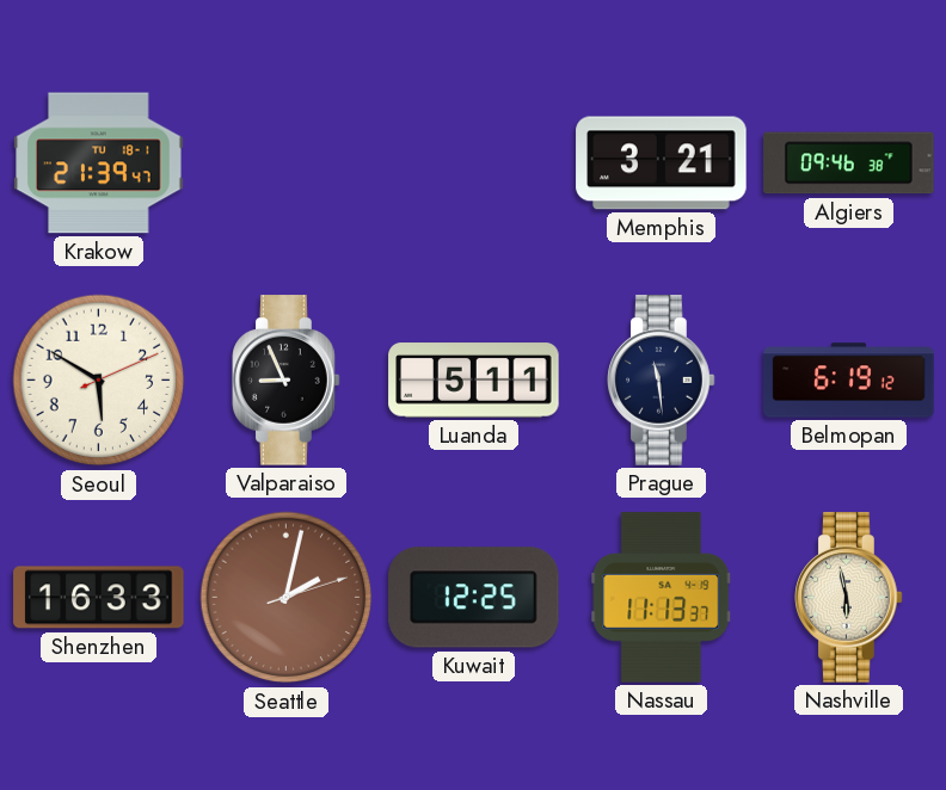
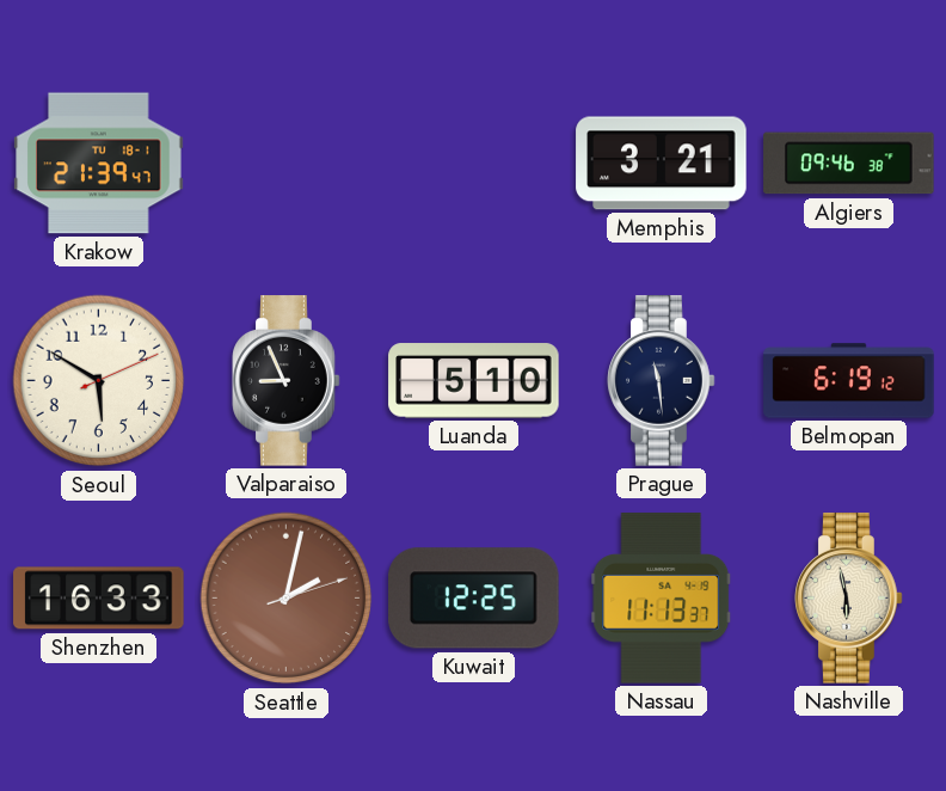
Luanda: 5:11 -> 5:10
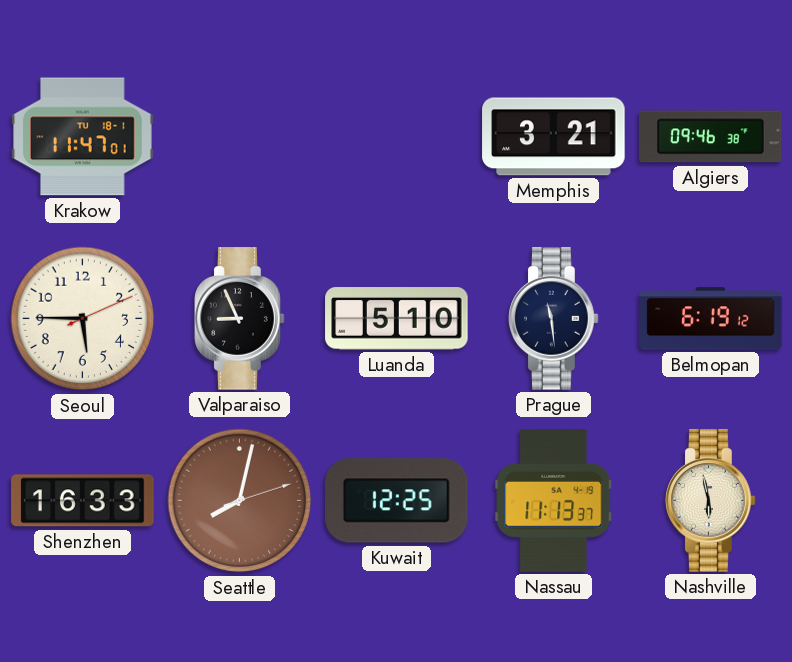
Krakow: 21:39 -> 11:47
Seoul: 5:50 -> 5:45
Seattle: 2:02 -> 8:02
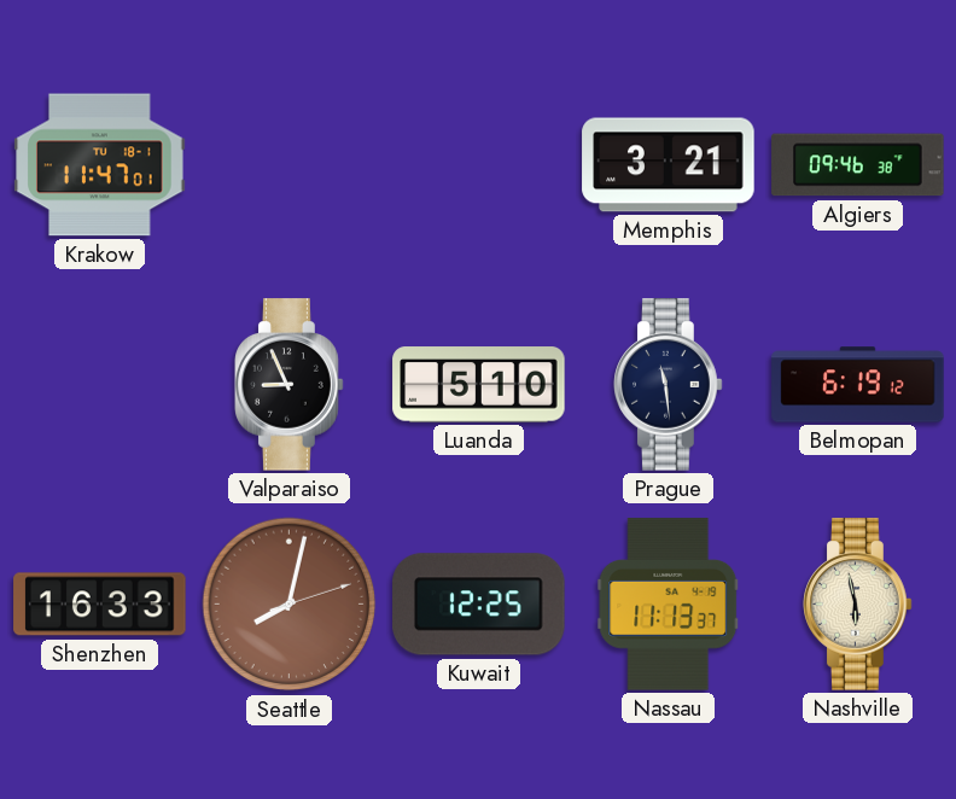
Seoul: 5:45 -> none
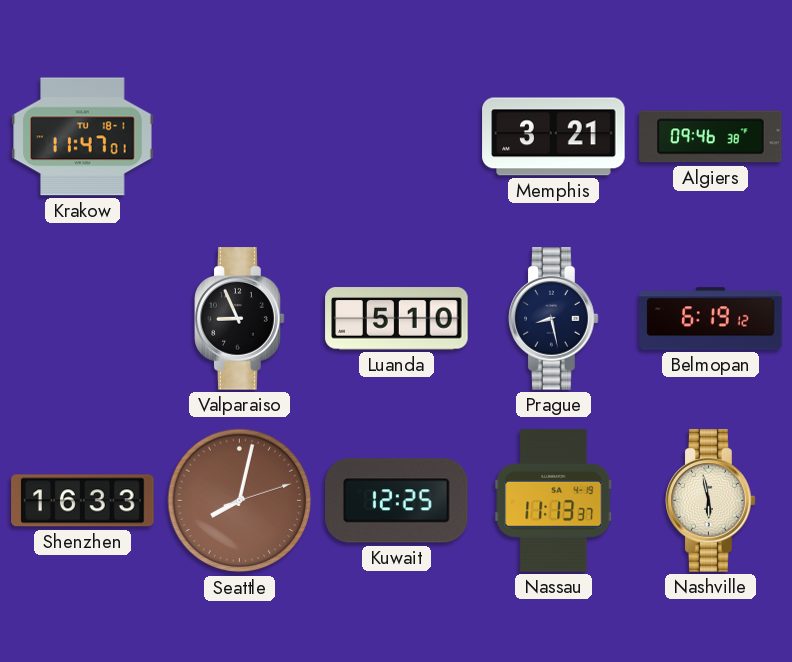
Prague: 11:29 -> 8:28
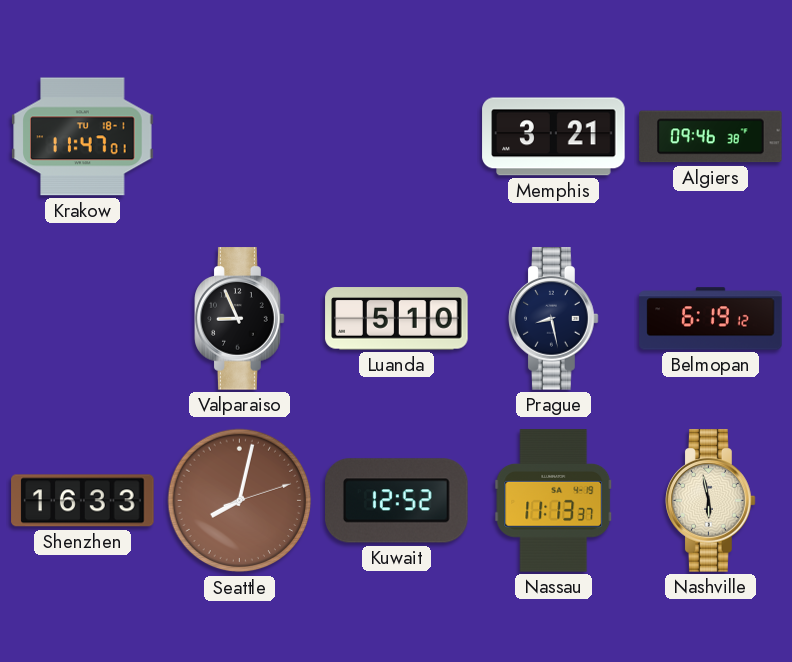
Kuwait: 12:25 -> 12:52
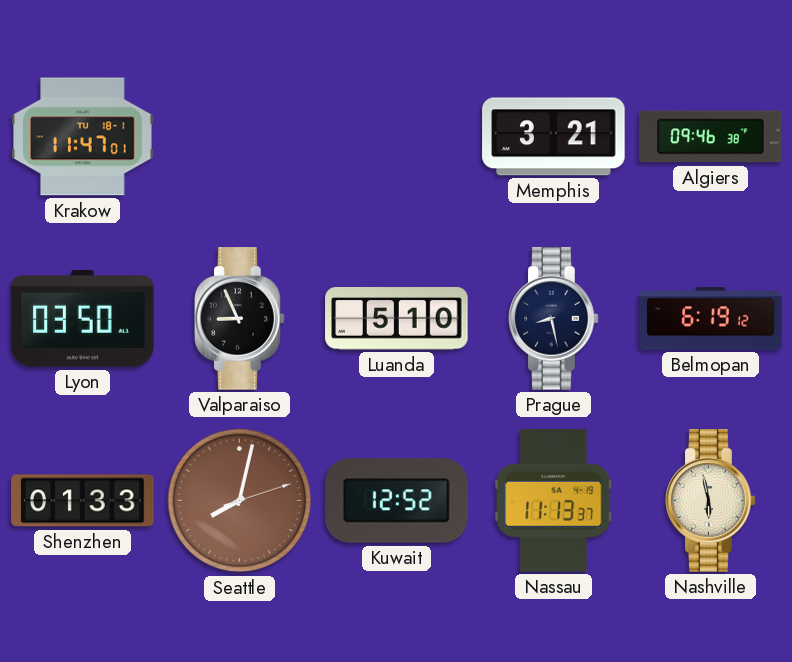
Lyon: none -> 03:50
Shenzhen: 16:33 -> 01:33
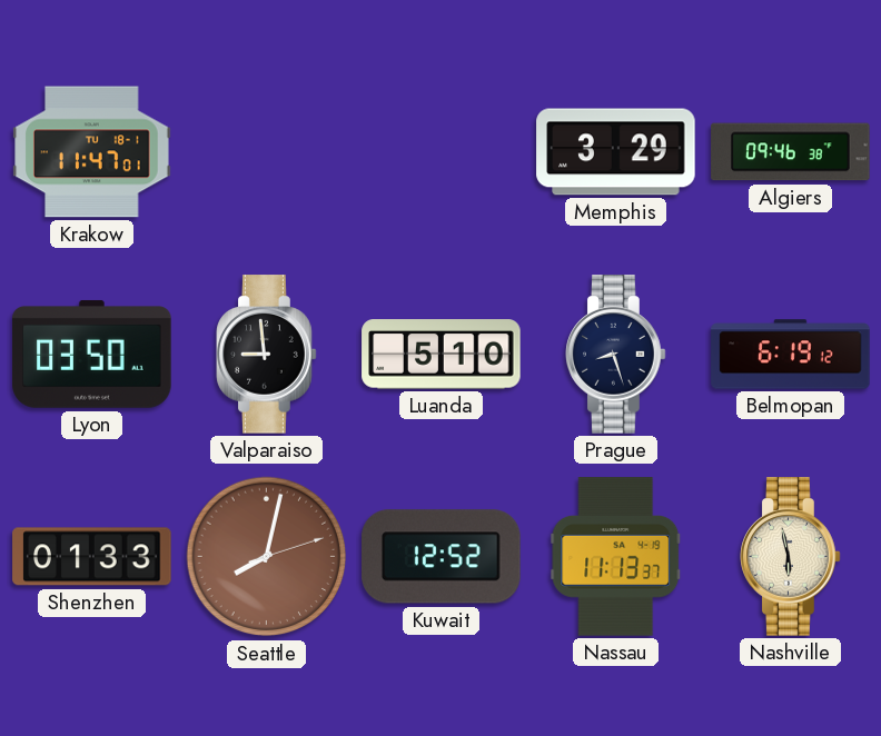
Memphis: 3:21 -> 3:29
Valparaiso: 8:56 -> 8:59
Prague: 8:28 -> 8:27
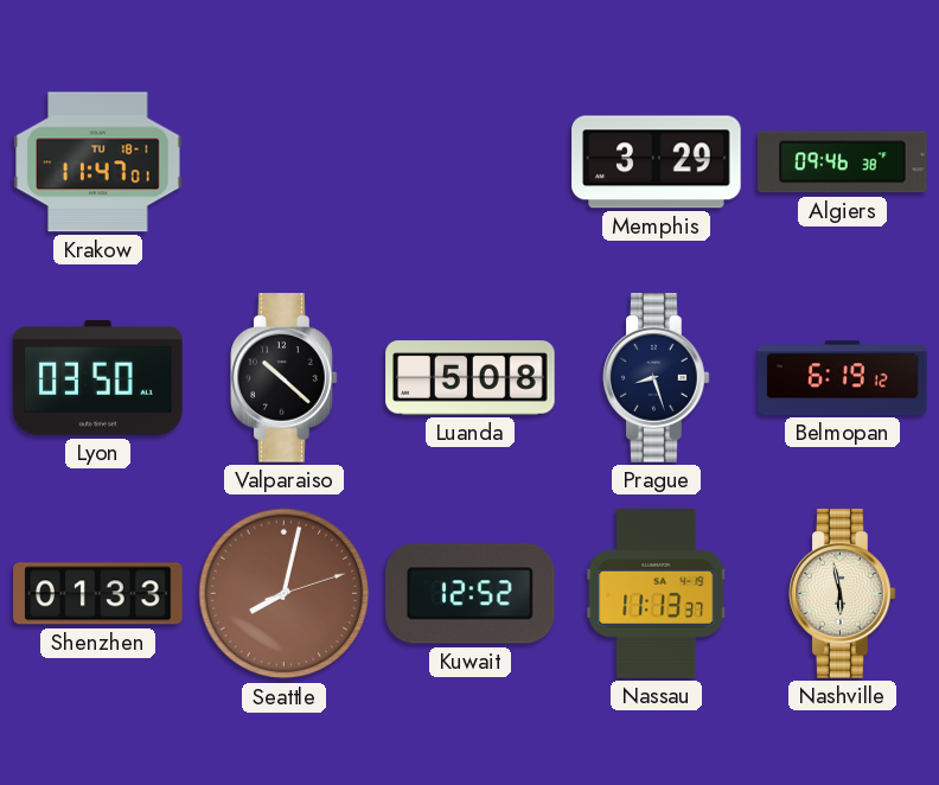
Valparaiso: 8:59 -> 10:22
Luanda: 5:10 -> 5:08
